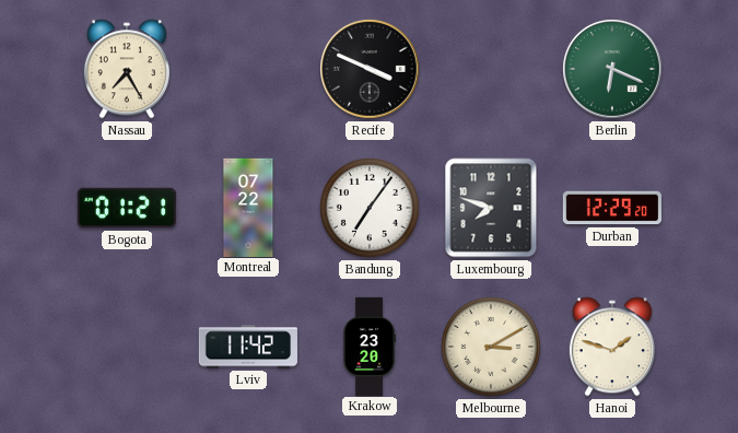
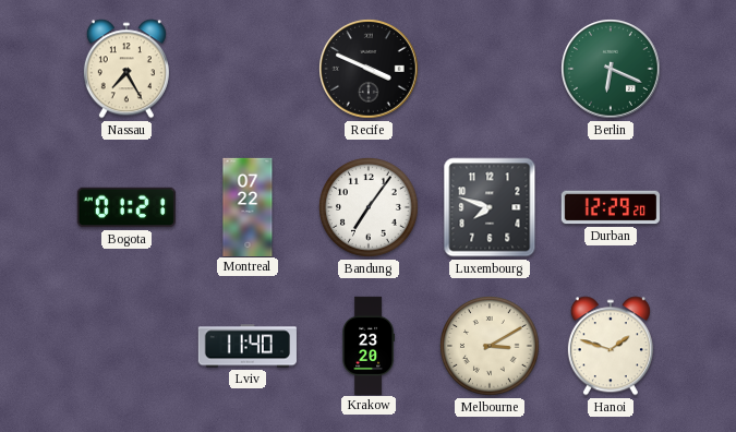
Lviv: 11:42 -> 11:40
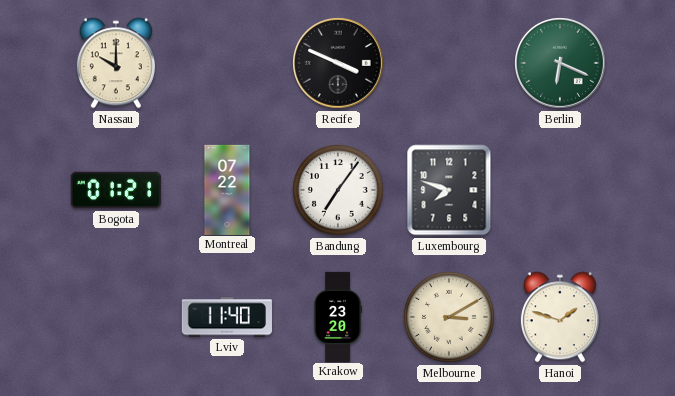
Nassau: 7:25 -> 10:00
Durban: 12:29 -> none
